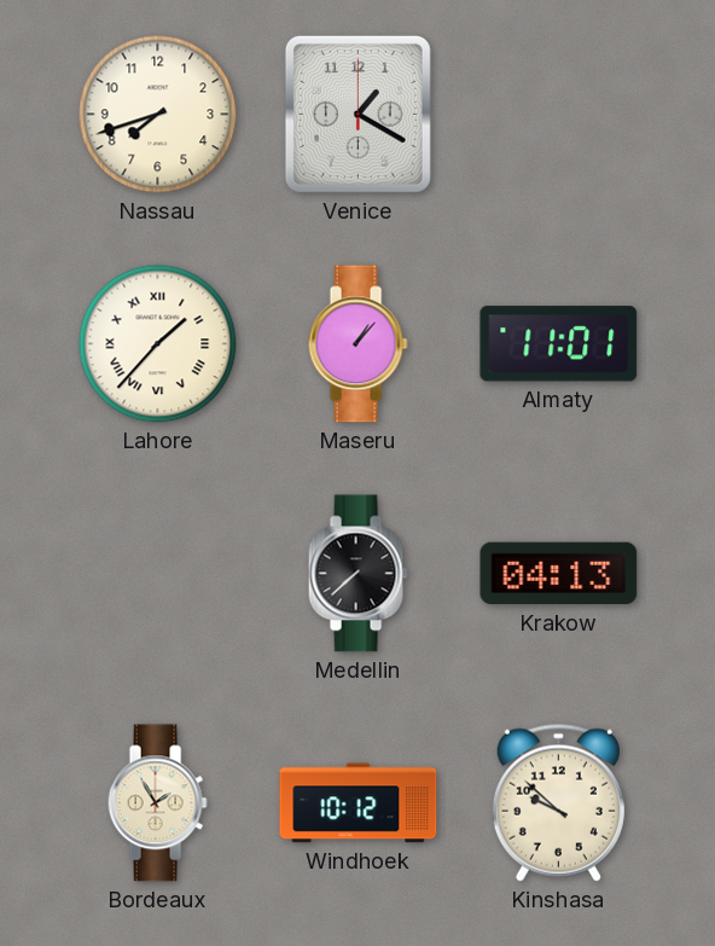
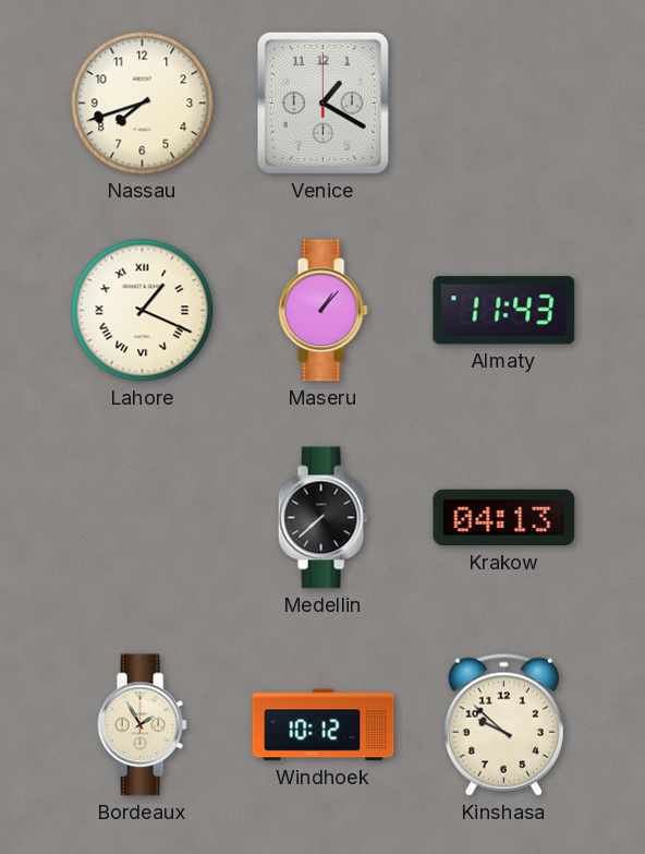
Lahore: 1:37 -> 1:19
Almaty: 11:01 -> 11:43
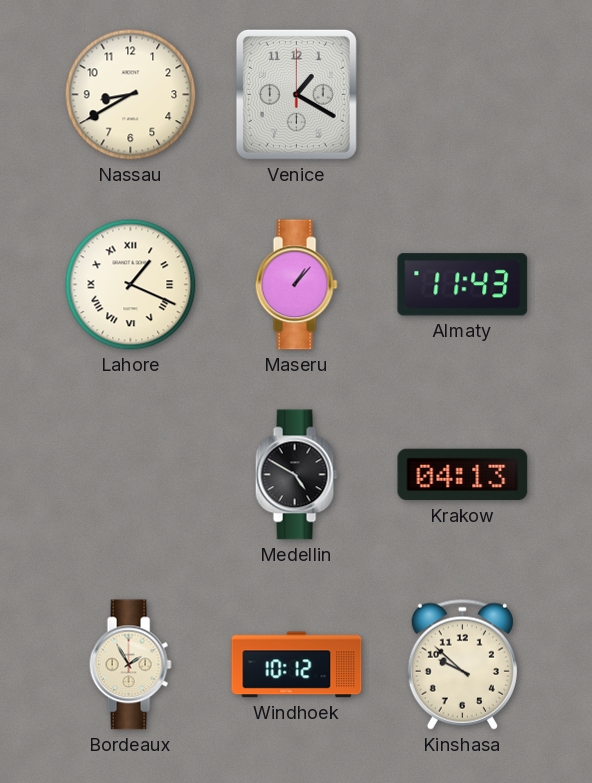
Nassau: 7:42 -> 8:40
Medellin: 7:38 -> 4:50
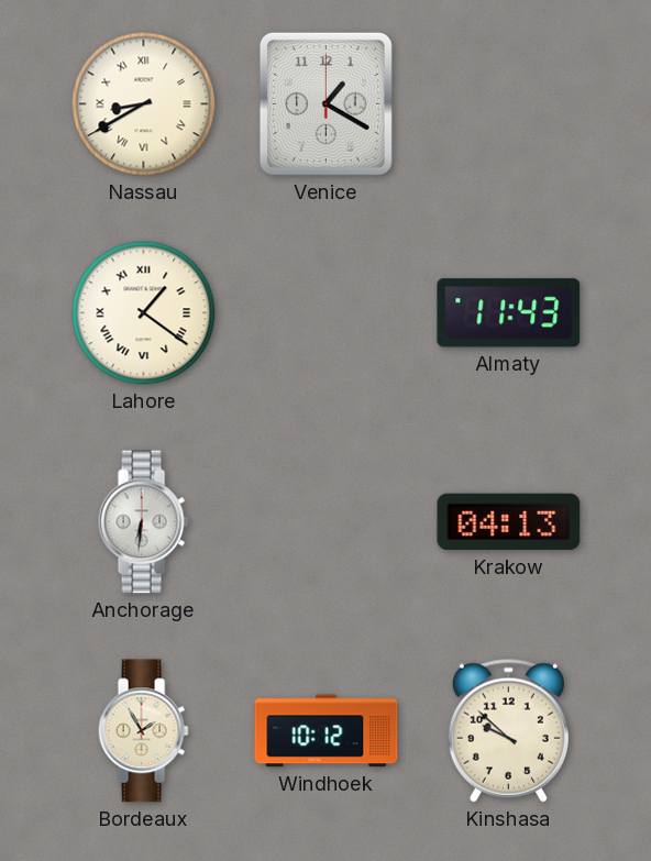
Nassau numerals: Arabic -> Roman
Lahore: 1:19 -> 1:21
Maseru: 1:07 -> none
Anchorage: none -> 6:31
Medellin: 4:50 -> none
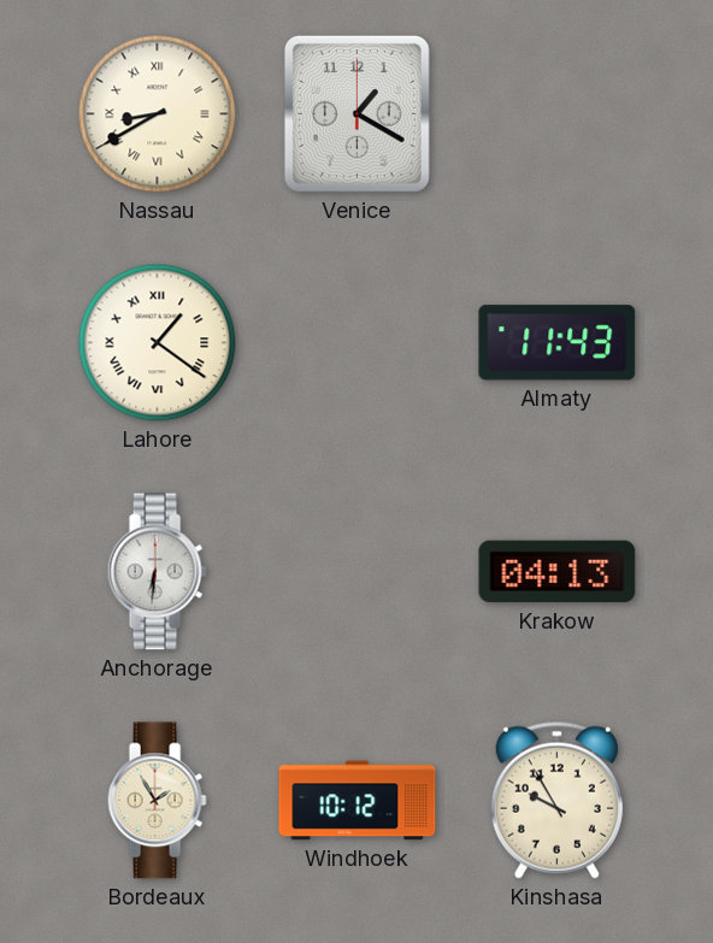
Kinshasa: 9:52 -> 9:55
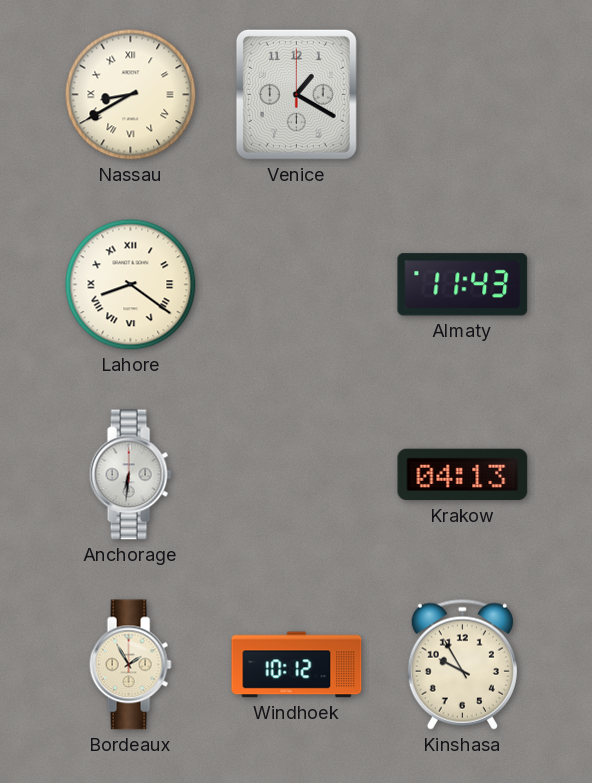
Lahore: 1:21 -> 8:21
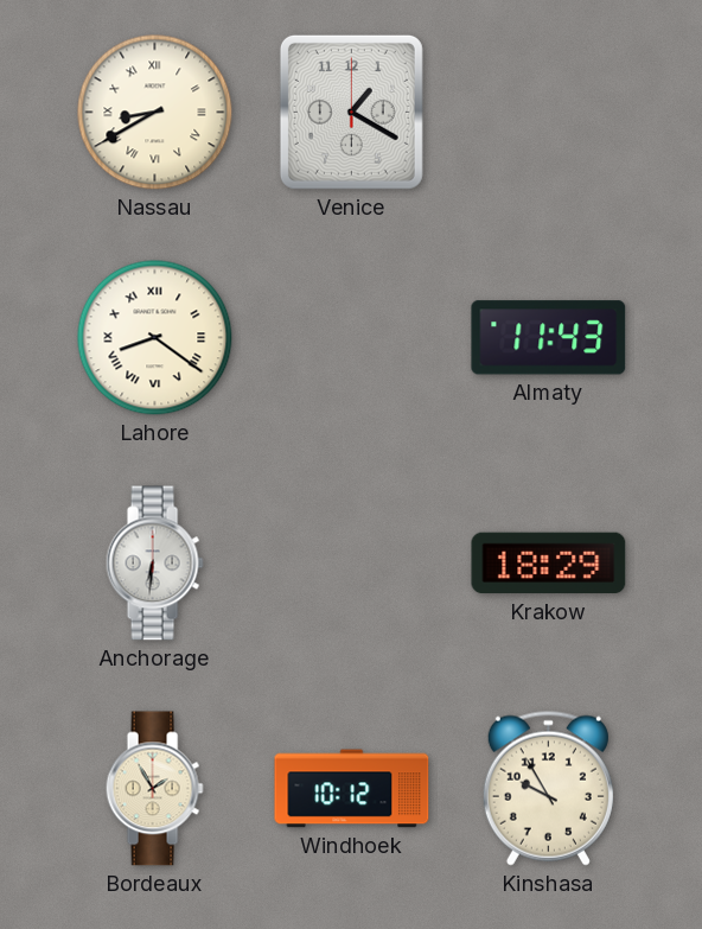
Krakow: 04:13 -> 18:29
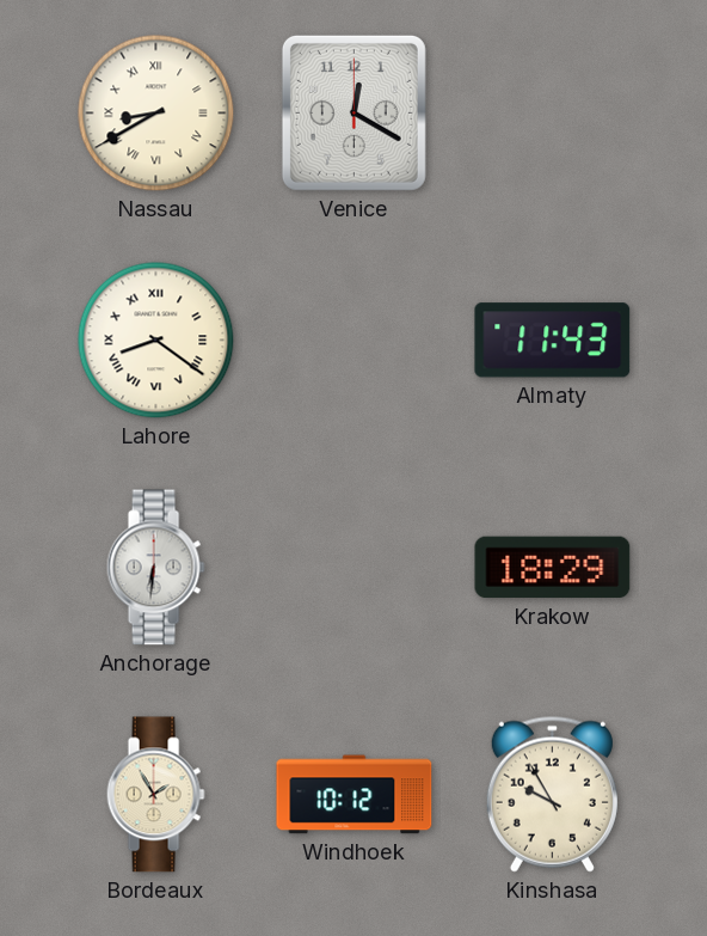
Venice: 1:20 -> 12:20
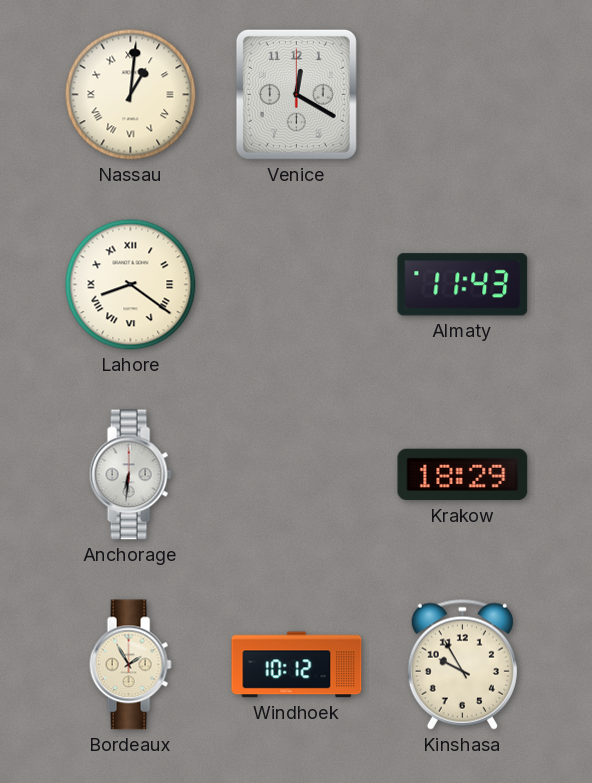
Nassau: 8:40 -> 1:01
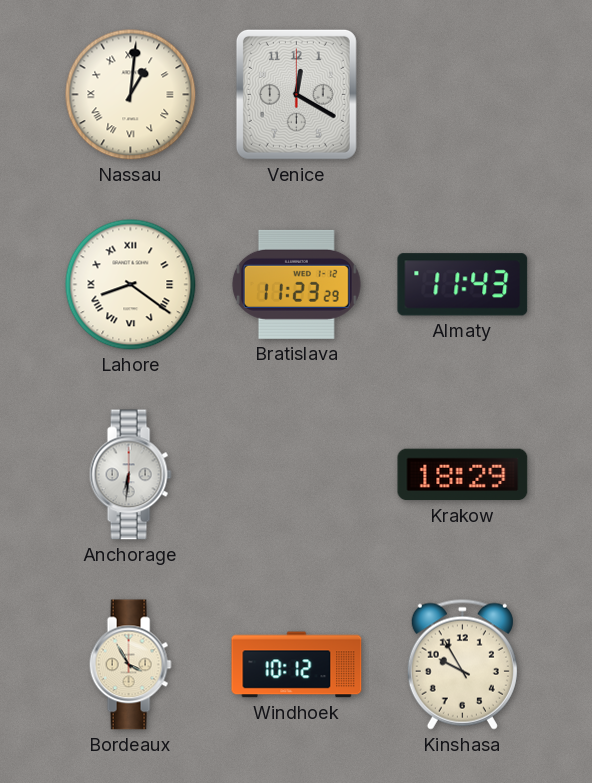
Bratislava: none -> 11:23
Bordeaux: 1:55 -> 3:55
